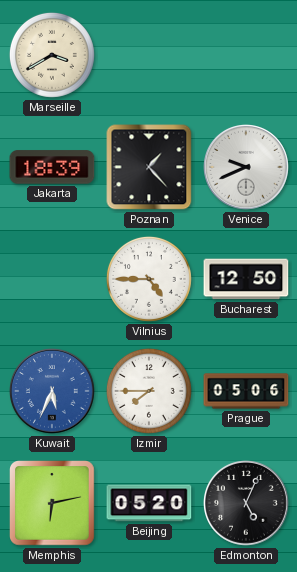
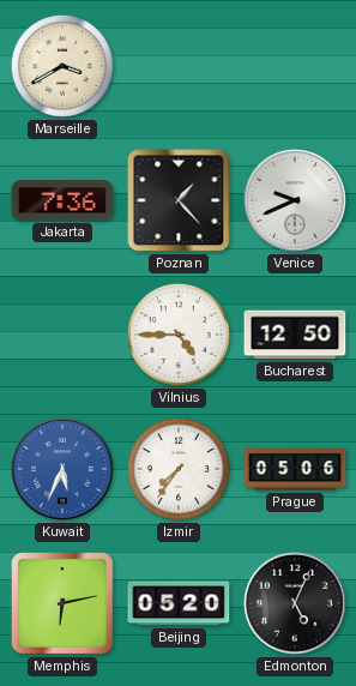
Jakarta: 18:39 -> 7:36
Izmir: 7:45 -> 7:36
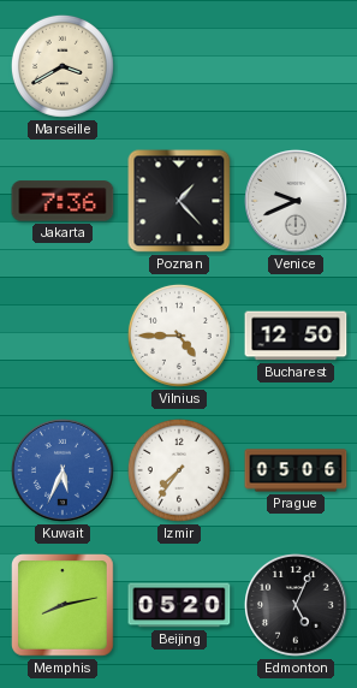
Memphis: 6:13 -> 8:13
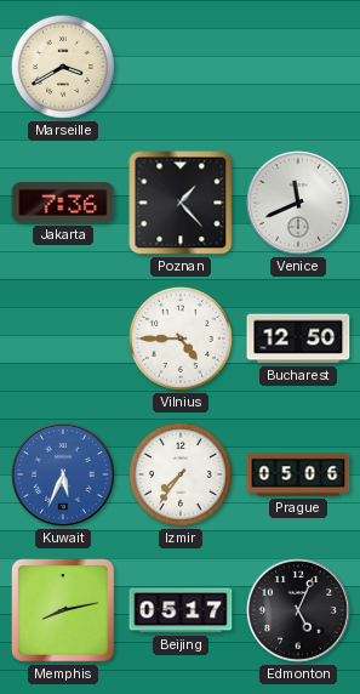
Venice: 9:41 -> 11:41
Beijing: 05:20 -> 05:17
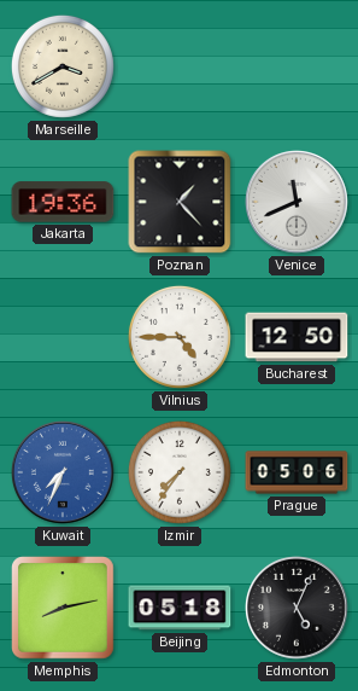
Jakarta: 7:36 -> 19:36
Kuwait: 5:34 -> 7:34
Beijing: 05:17 -> 05:18
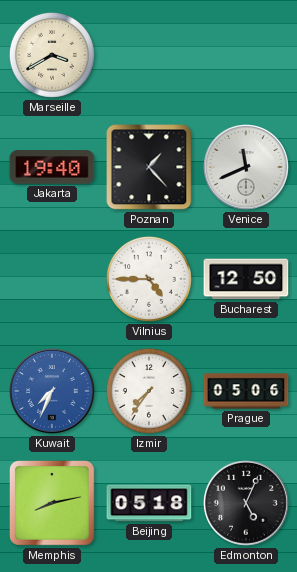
Jakarta: 19:36 -> 19:40
